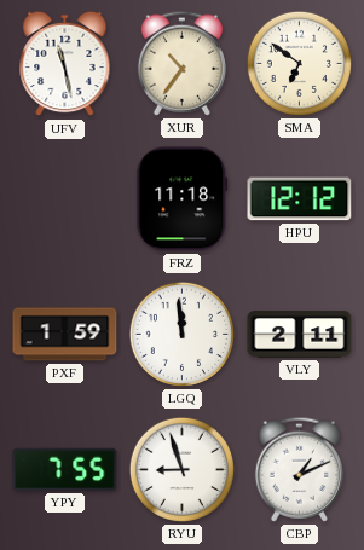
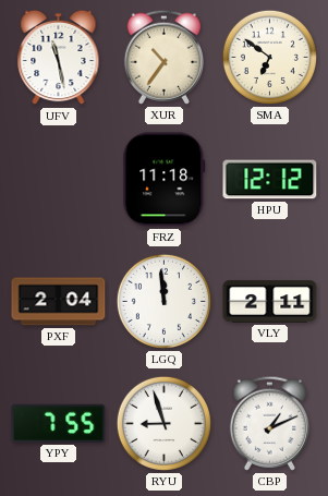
PXF: 1:59 -> 2:04
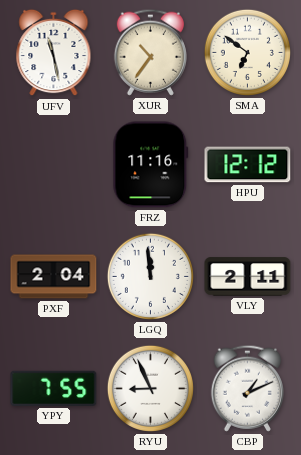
FRZ: 11:18 -> 11:16
RYU: 8:57 -> 8:56
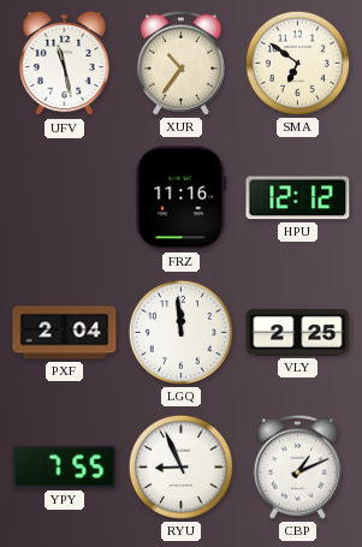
VLY: 2:11 -> 2:25
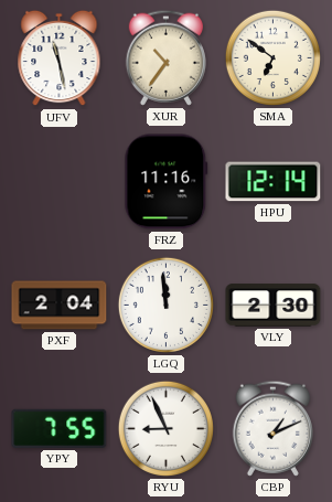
HPU: 12:12 -> 12:14
VLY: 2:25 -> 2:30
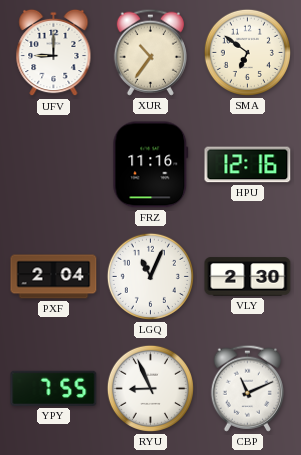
UFV: 11:28 -> 9:00
HPU: 12:14 -> 12:16
LGQ: 11:59 -> 11:04
CBP: 1:11 -> 11:11
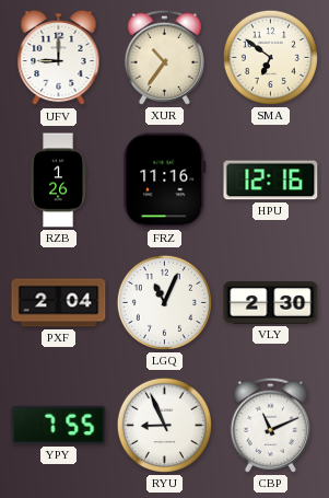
RZB: none -> 1:26
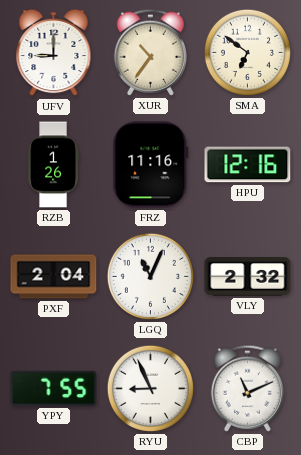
VLY: 2:30 -> 2:32
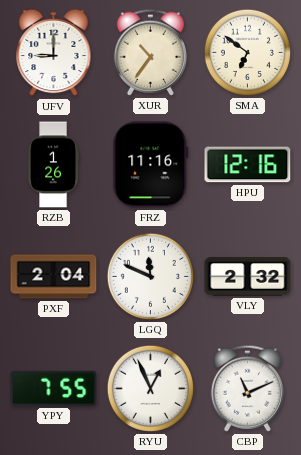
LGQ: 11:04 -> 11:49
RYU: 8:56 -> 12:56
